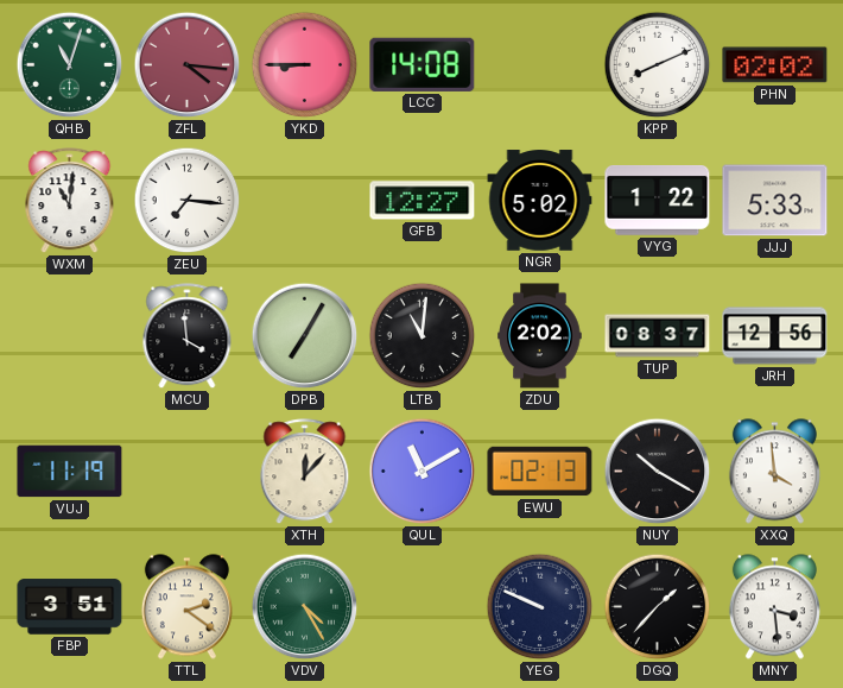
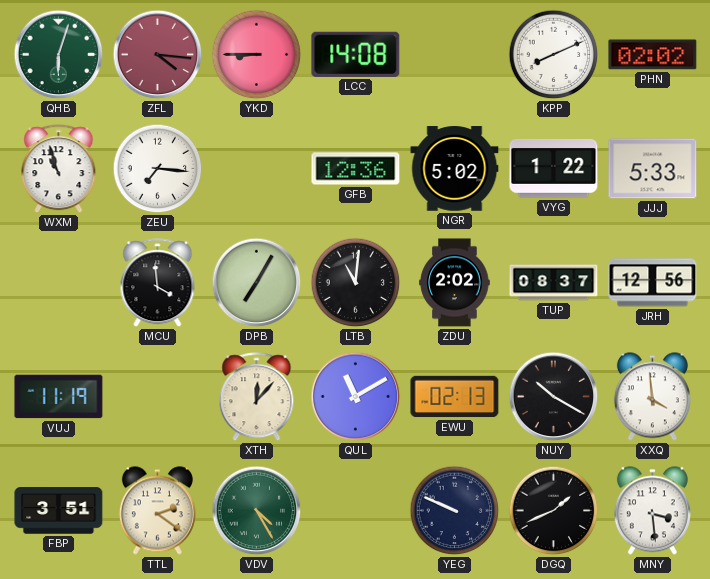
QHB: 11:03 -> 6:03
WXM: 11:01 -> 10:57
GFB: 12:27 -> 12:36
DGQ: 1:37 -> 1:41
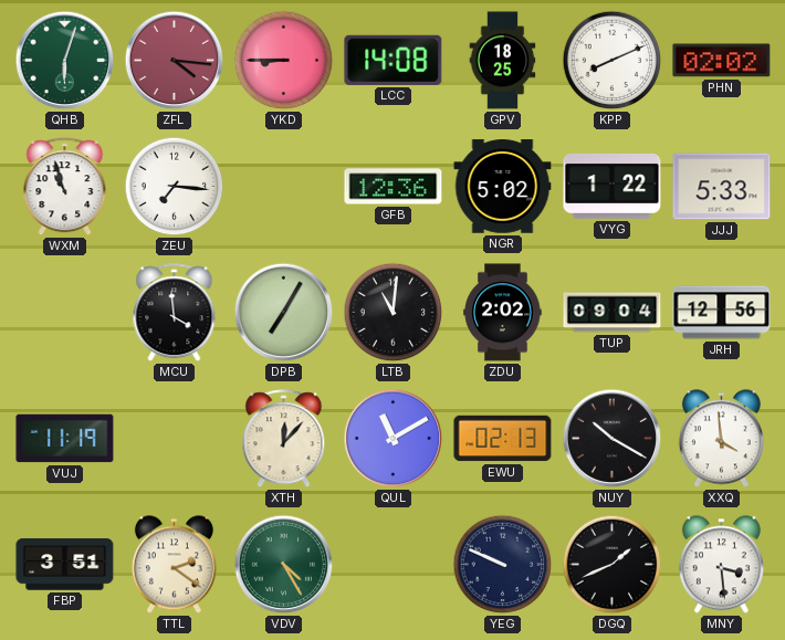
GPV: none -> 18:25
TUP: 08:37 -> 09:04
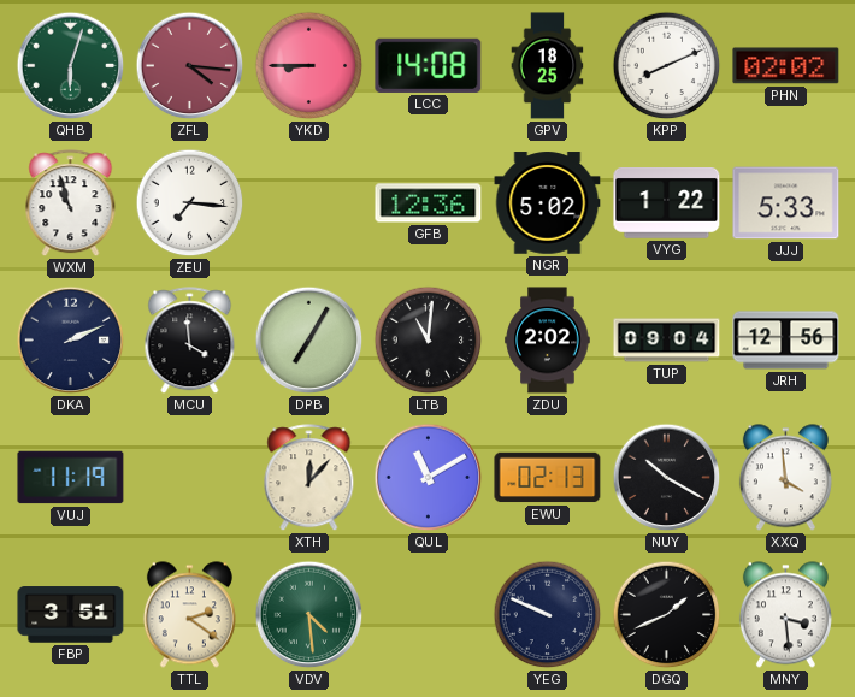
DKA: none -> 2:11
VDV: 4:25 -> 4:29
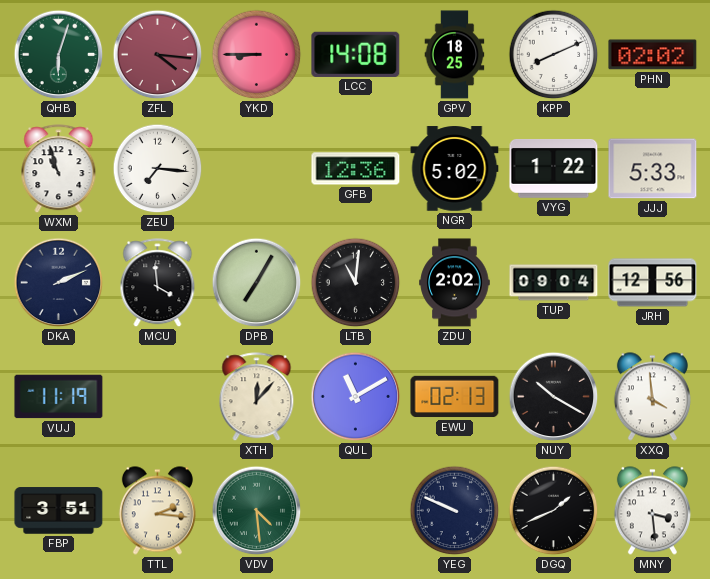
TTL: 2:21 -> 2:16
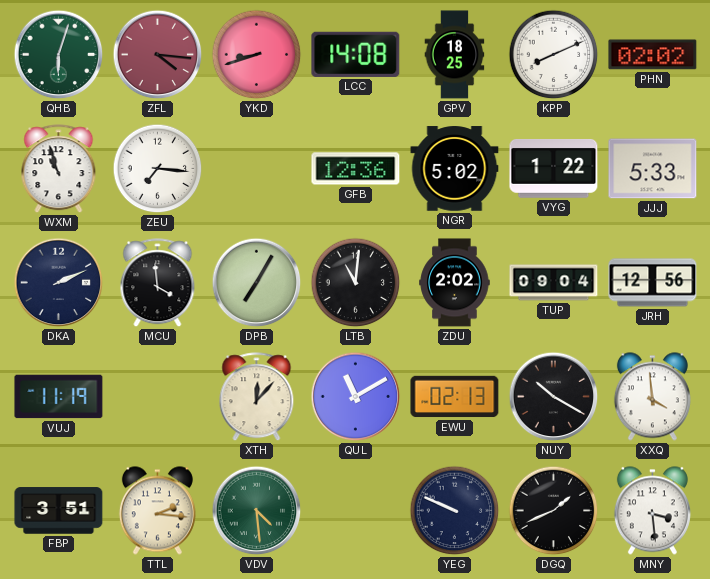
YKD: 8:45 -> 8:42
